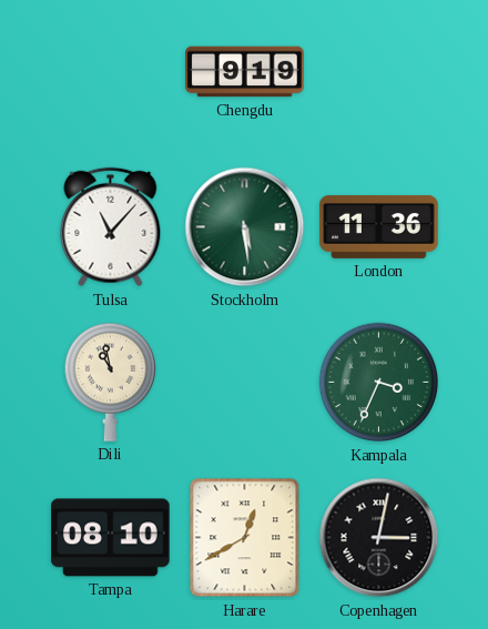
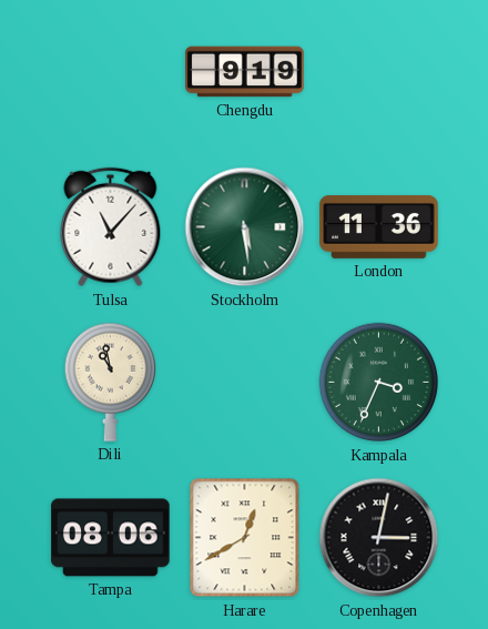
Tampa: 08:10 -> 08:06
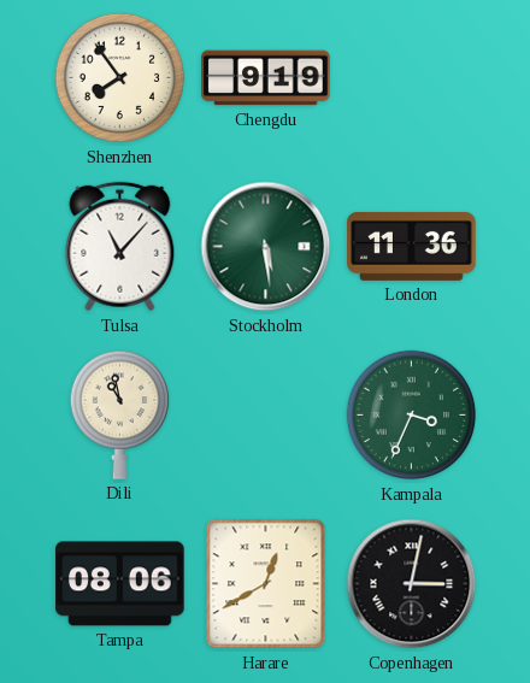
Shenzhen: none -> 7:54
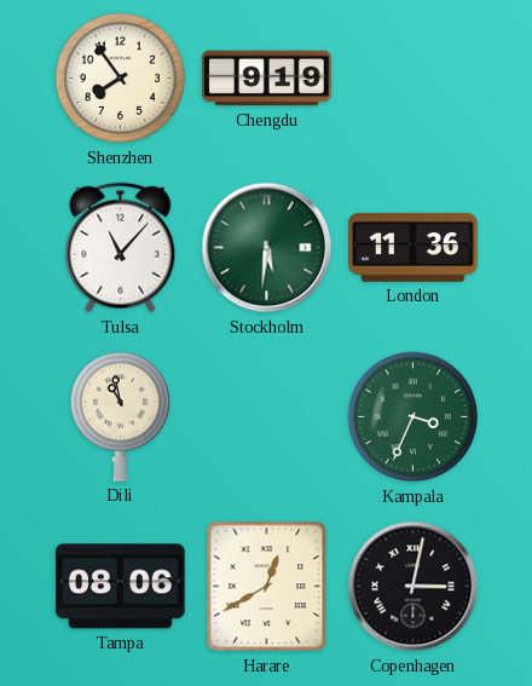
Stockholm: 5:29 -> 5:31
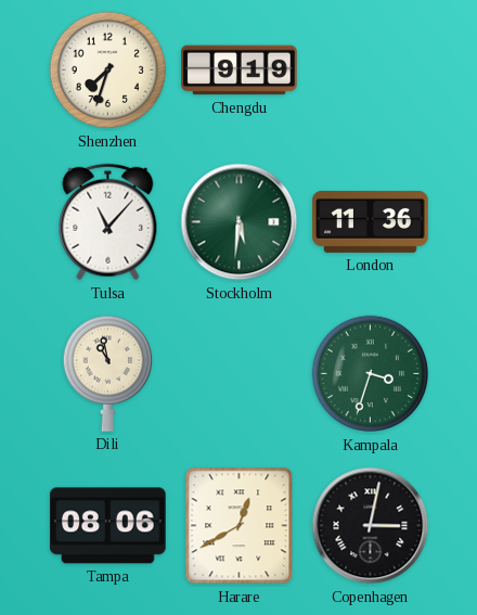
Shenzhen: 7:54 -> 7:33
Kampala: 3:34 -> 3:33
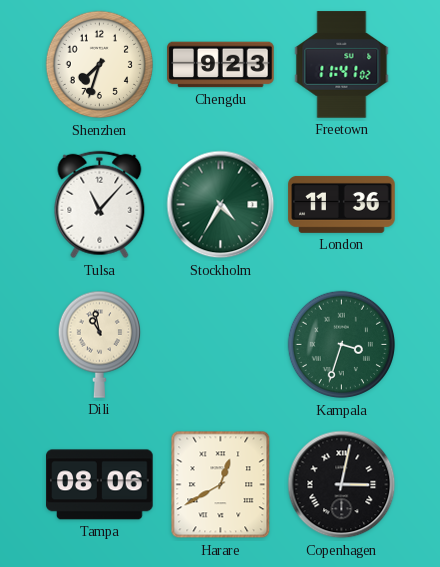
Chengdu: 9:19 -> 9:23
Freetown: none -> 11:41
Stockholm: 5:31 -> 4:35
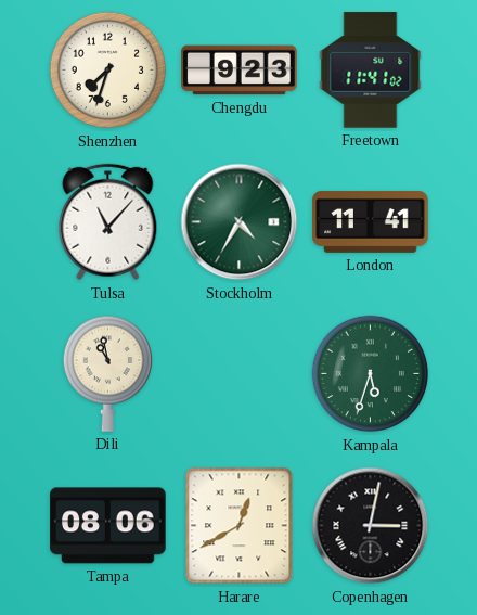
London: 11:36 -> 11:41
Kampala: 3:33 -> 5:33
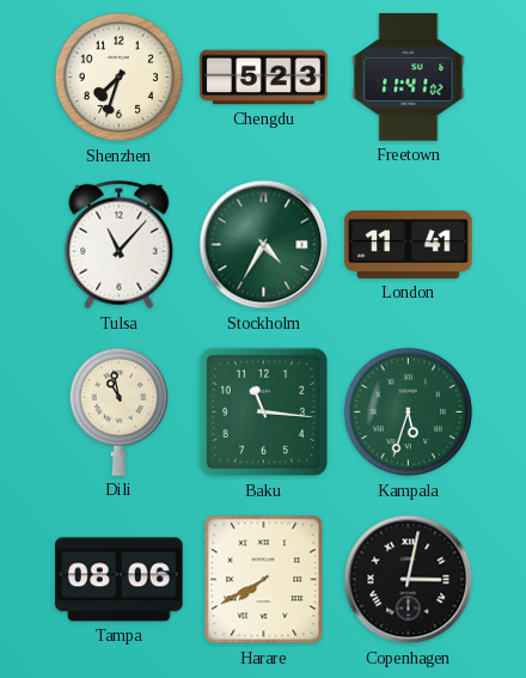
Chengdu: 9:23 -> 5:23
Baku: none -> 11:16
Harare: 12:40 -> 7:40
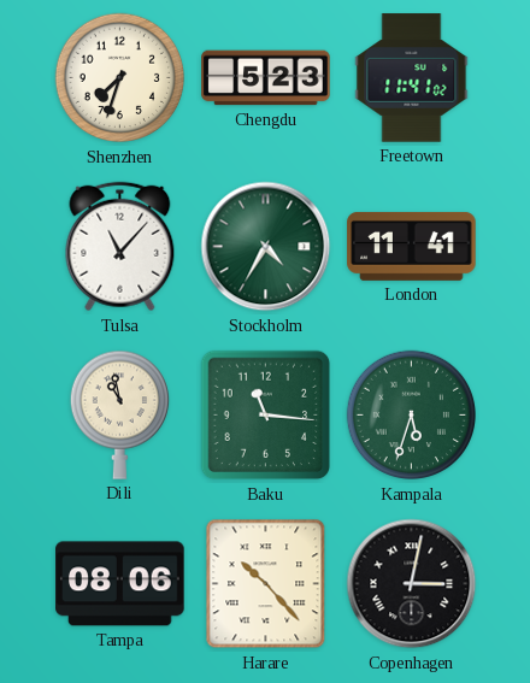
Harare: 7:40 -> 10:23
